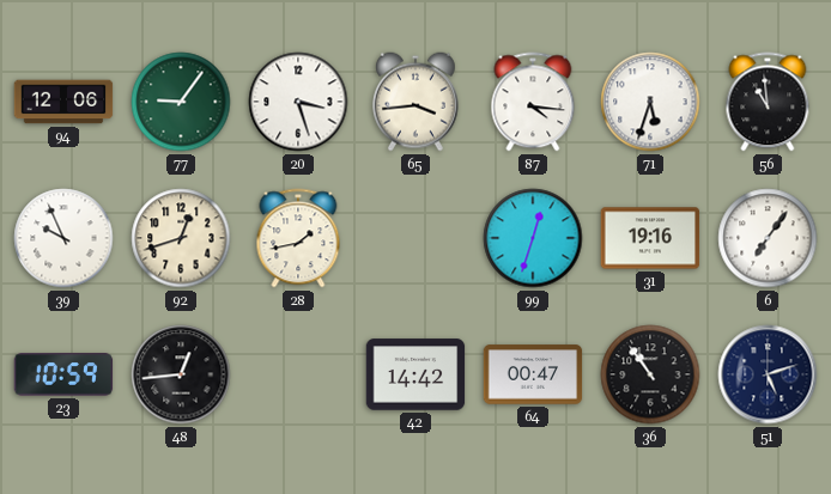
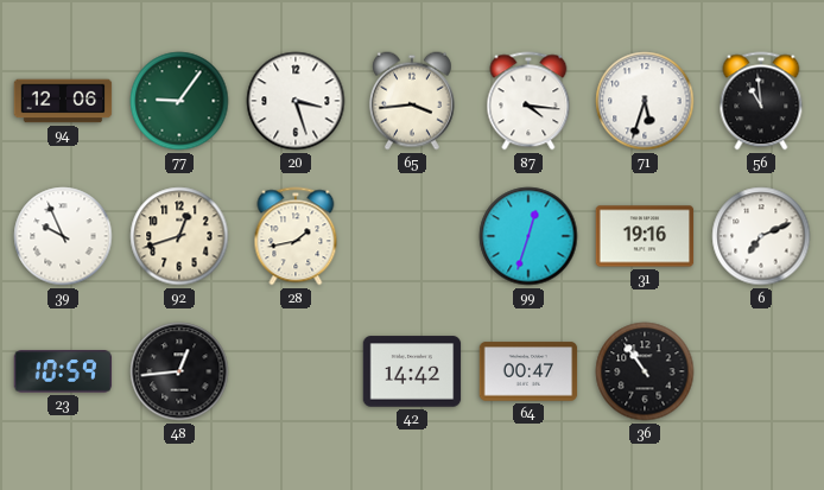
6: 7:06 -> 7:11
51: 5:12 -> none
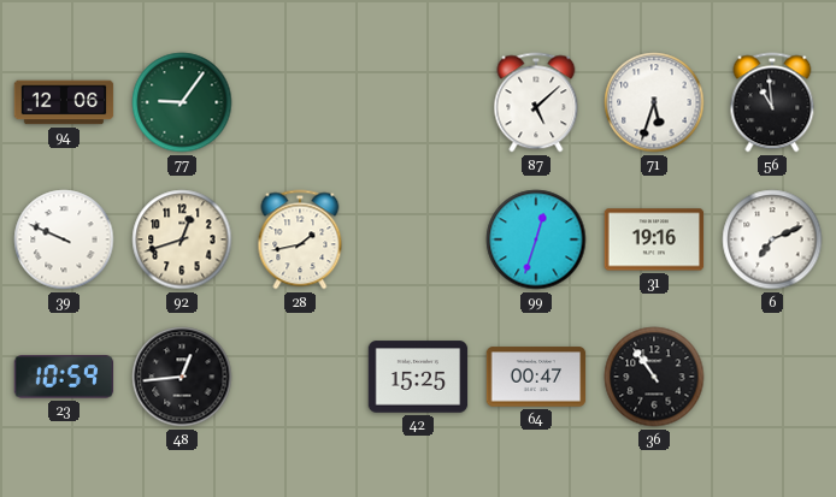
20: 3:27 -> none
65: 3:44 -> none
87: 4:16 -> 5:08
39: 9:56 -> 9:49
42: 14:42 -> 15:25
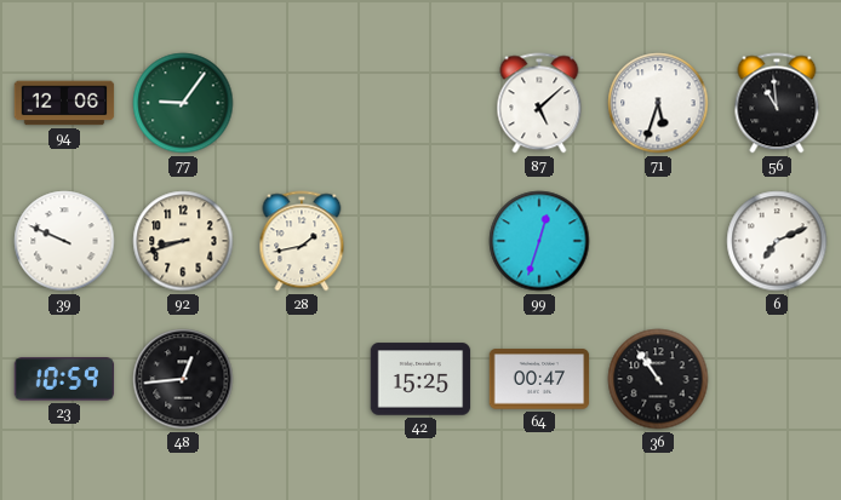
92: 12:42 -> 8:42
31: 19:16 -> none
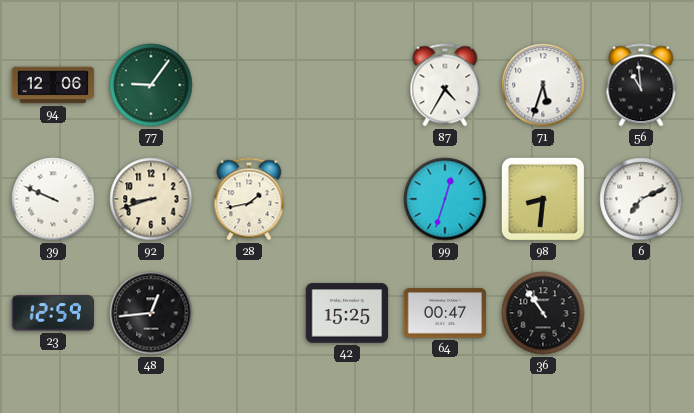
87: 5:08 -> 4:35
98: none -> 8:31
23: 10:59 -> 12:59
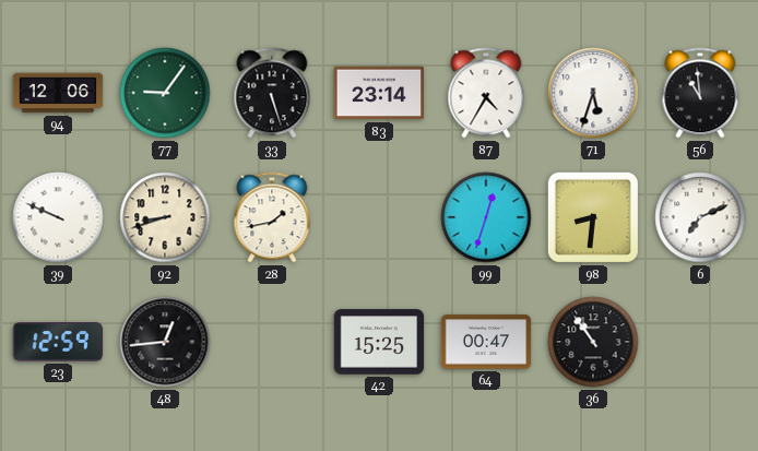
33: none -> 5:27
83: none -> 23:14
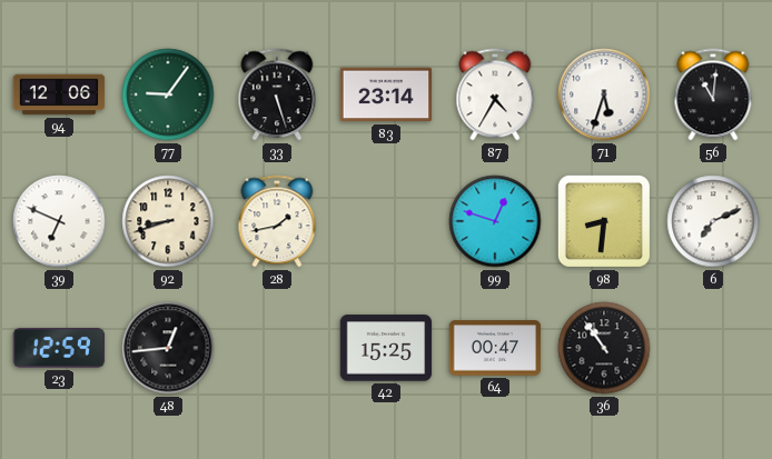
56: 10:59 -> 11:01
39: 9:49 -> 6:49
99: 12:33 -> 12:48
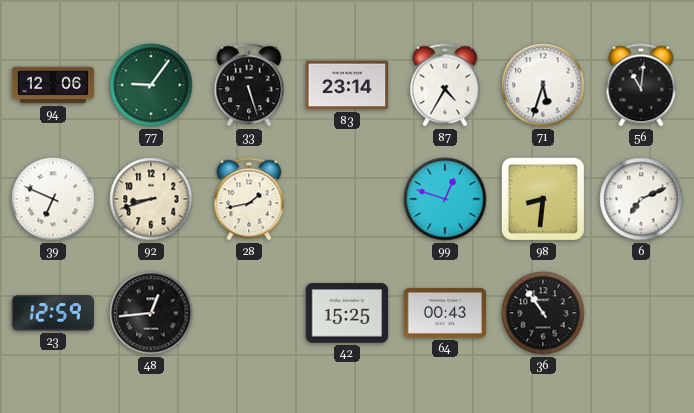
64: 00:47 -> 00:43
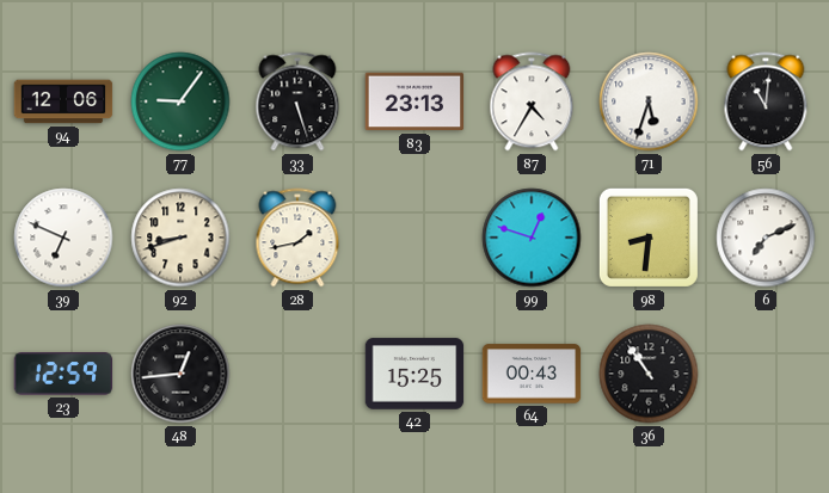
83: 23:14 -> 23:13
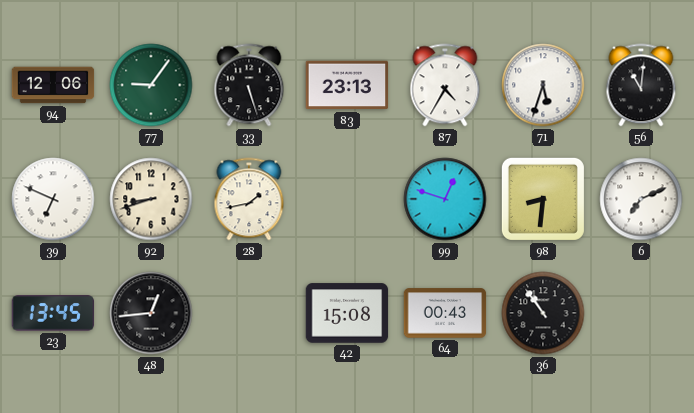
23: 12:59 -> 13:45
42: 15:25 -> 15:08
